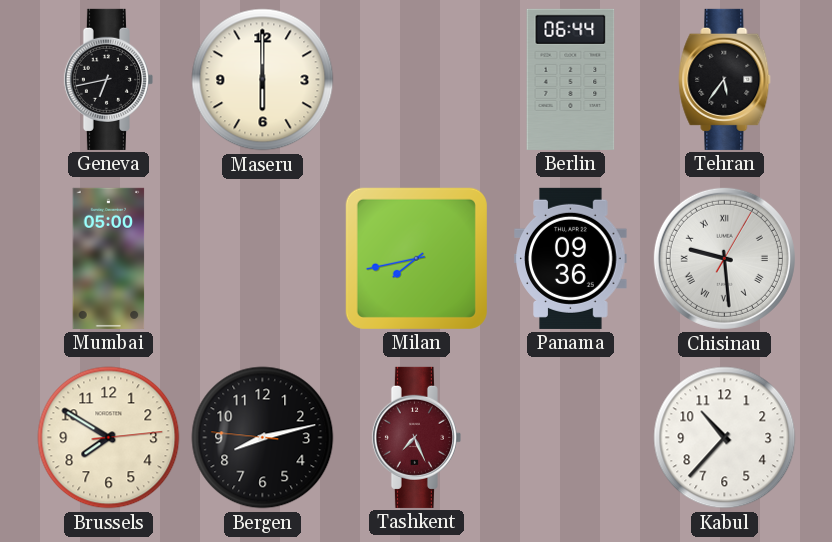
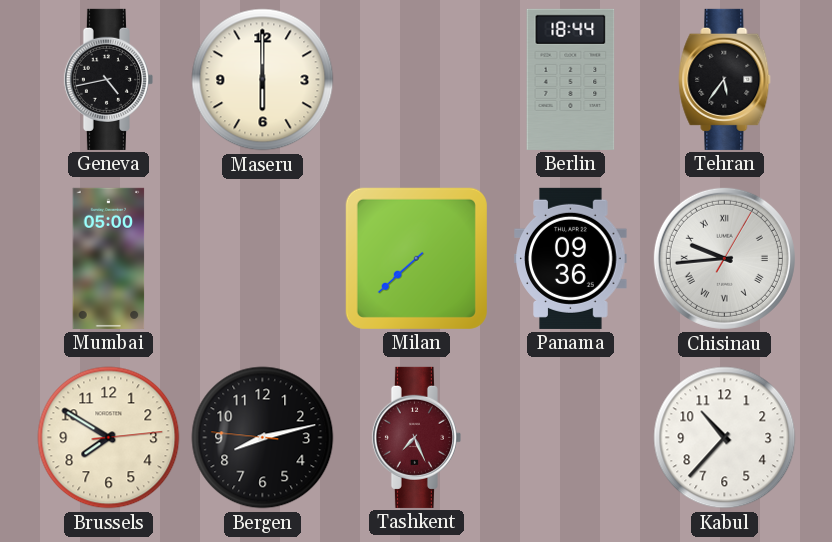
Geneva: 6:43 -> 4:43
Berlin: 06:44 -> 18:44
Milan: 7:43 -> 7:38
Chisinau: 9:29 -> 9:44
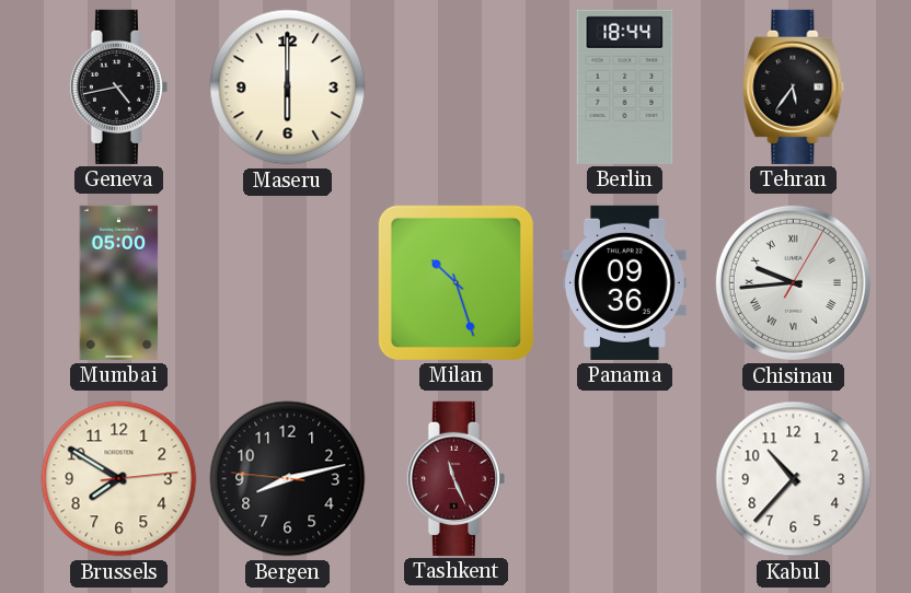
Milan: 7:38 -> 10:27
Tashkent: 7:26 -> 11:26
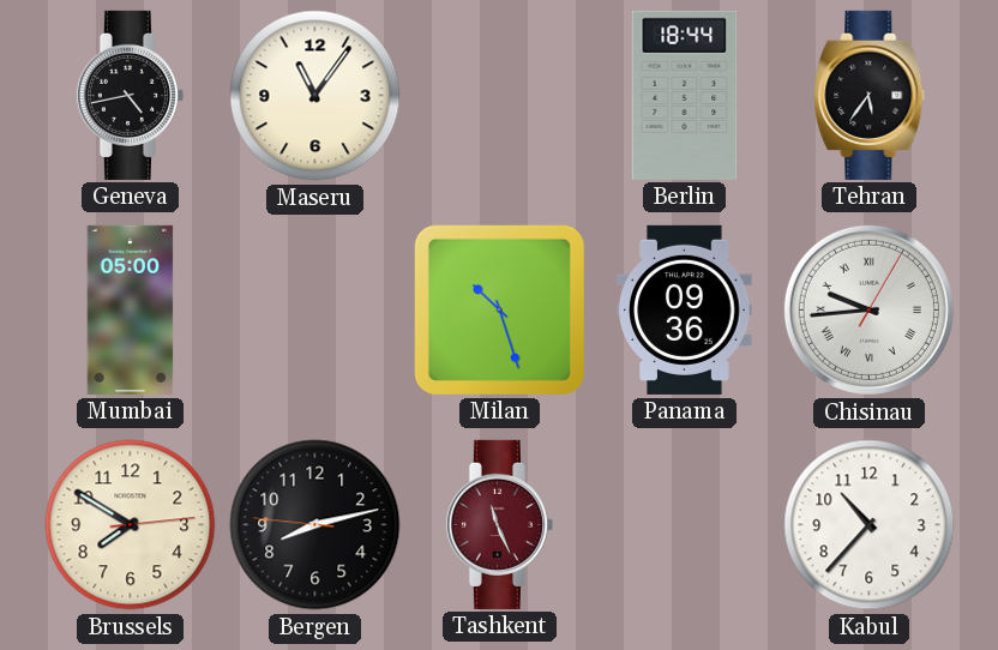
Maseru: 6:00 -> 11:06
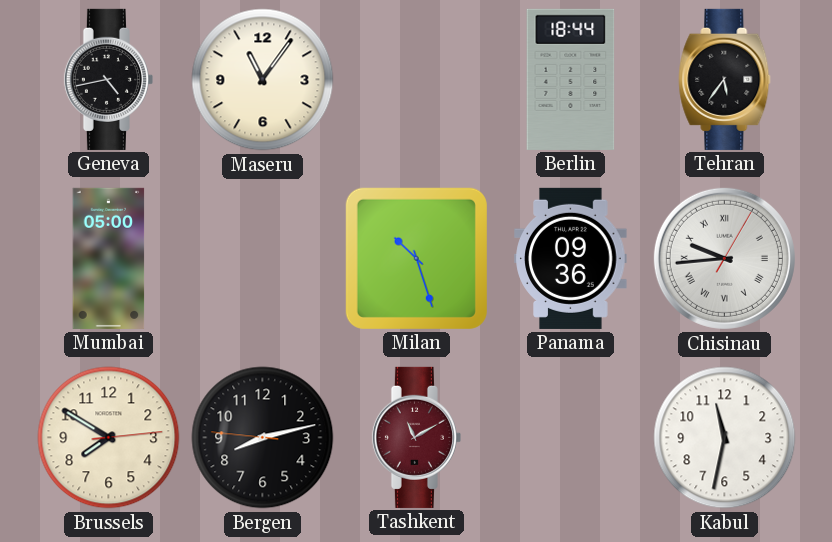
Tashkent: 11:26 -> 11:10
Kabul: 10:37 -> 11:32
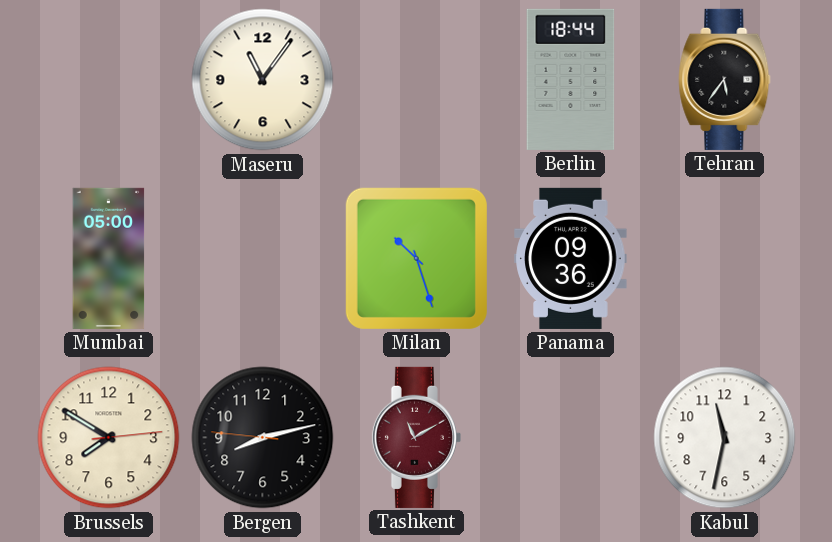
Geneva: 4:43 -> none
Chisinau: 9:44 -> none
